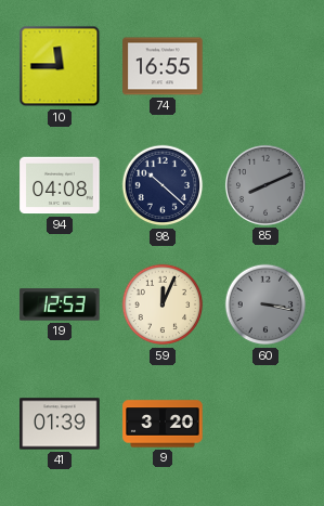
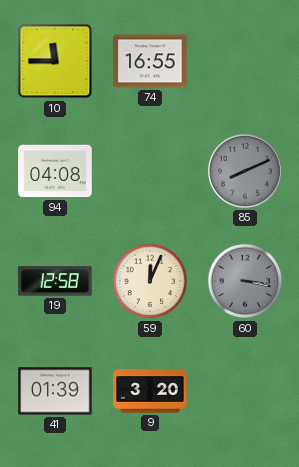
98: 10:22 -> none
19: 12:53 -> 12:58
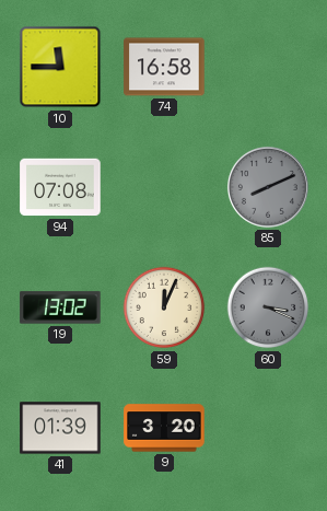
74: 16:55 -> 16:58
94: 04:08 -> 07:08
19: 12:58 -> 13:02
60: 3:17 -> 3:19
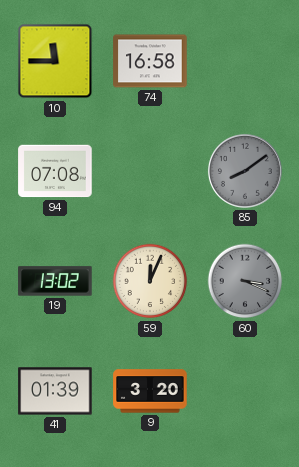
85: 8:11 -> 8:09
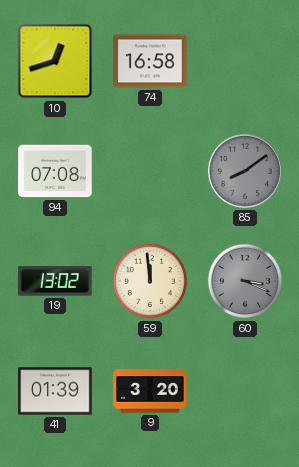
10: 11:45 -> 12:42
59: 12:04 -> 11:59
